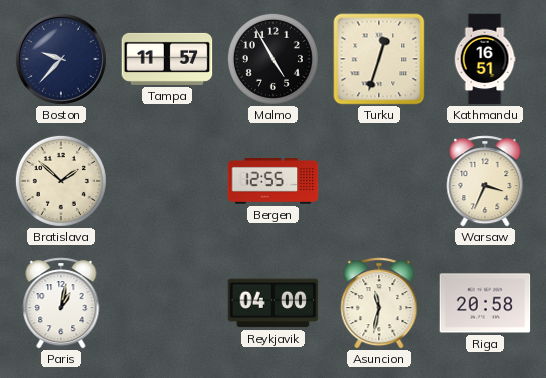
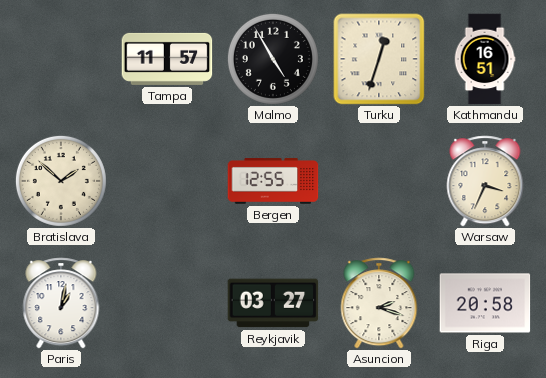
Boston: 9:37 -> none
Reykjavik: 04:00 -> 03:27
Asuncion: 11:32 -> 2:18
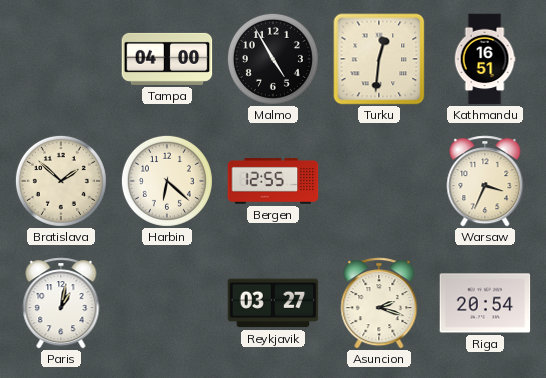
Tampa: 11:57 -> 04:00
Turku: 12:33 -> 12:31
Harbin: none -> 6:22
Riga: 20:58 -> 20:54
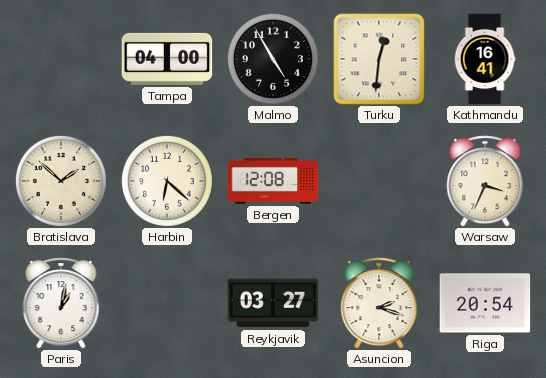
Kathmandu: 16:51 -> 16:41
Bergen: 12:55 -> 12:08
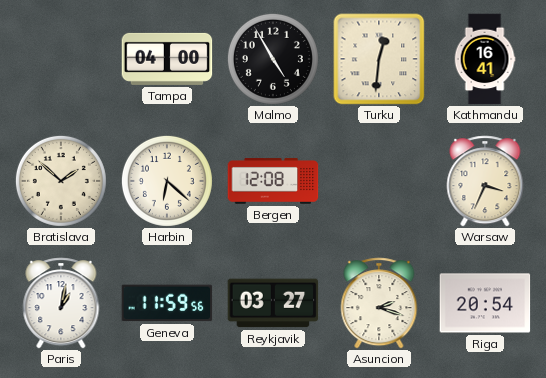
Geneva: none -> 11:59
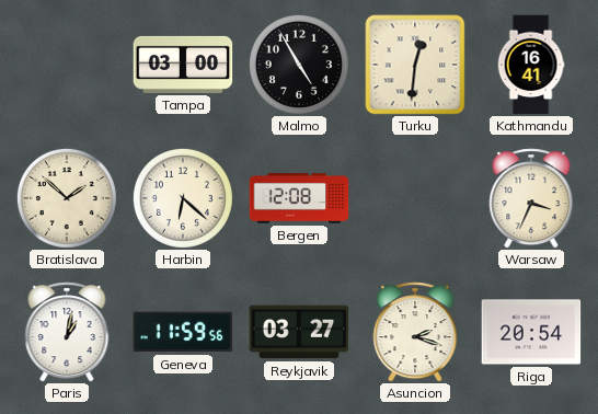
Tampa: 04:00 -> 03:00
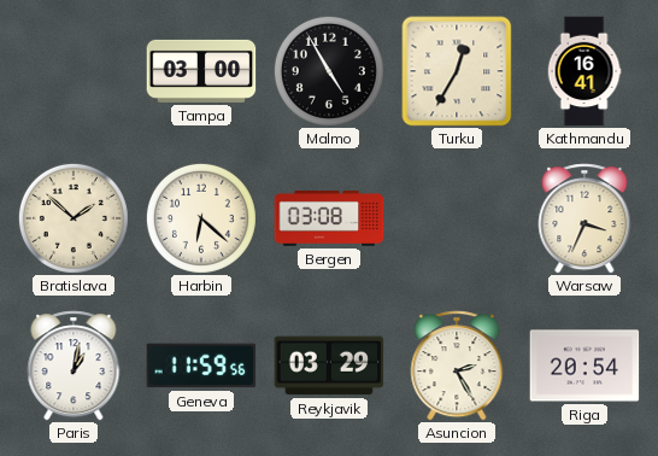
Turku: 12:31 -> 12:35
Bergen: 12:08 -> 03:08
Reykjavik: 03:27 -> 03:29
Asuncion: 2:18 -> 2:25
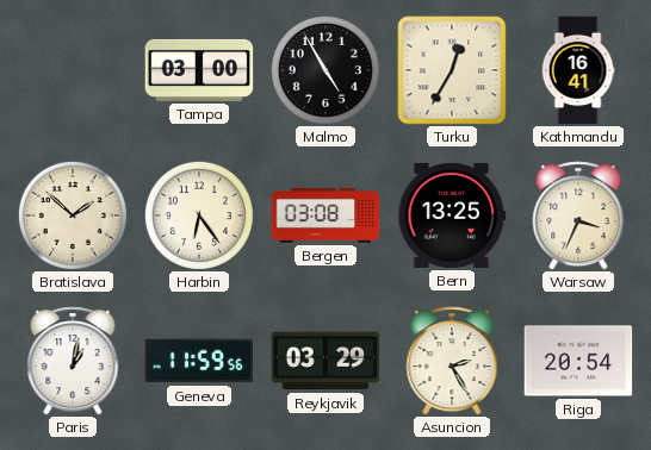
Harbin: 6:22 -> 6:24
Bern: none -> 13:25
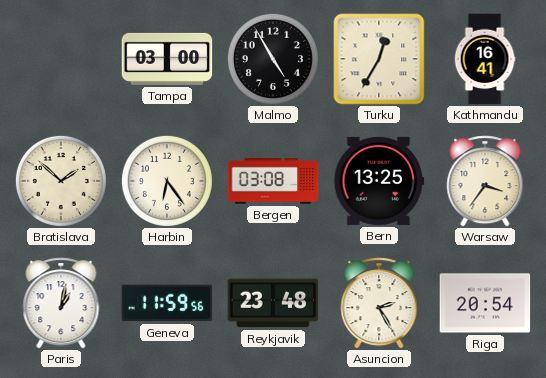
Warsaw: 3:34 -> 3:36
Reykjavik: 03:29 -> 23:48
